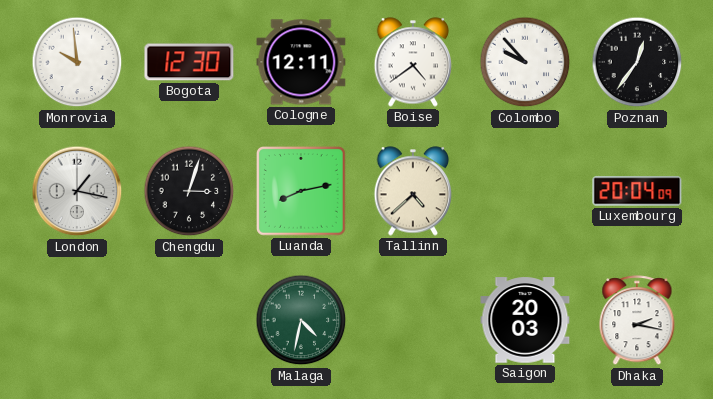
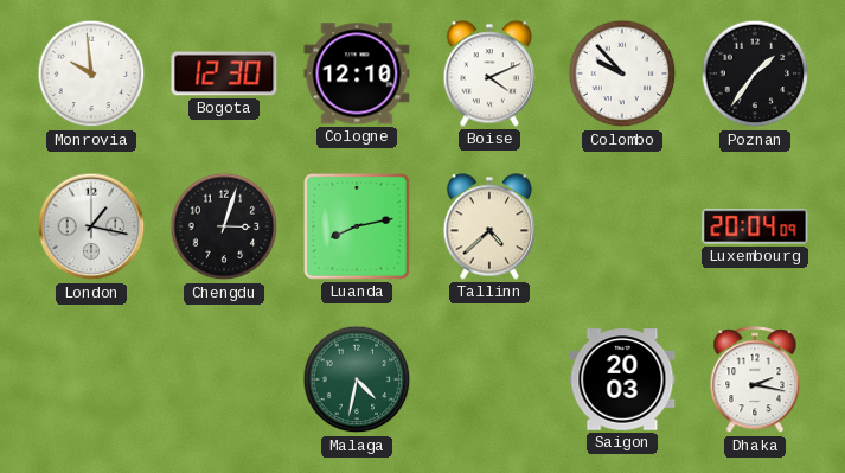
Cologne: 12:11 -> 12:10
Boise: 4:39 -> 4:11
Poznan: 12:36 -> 1:36
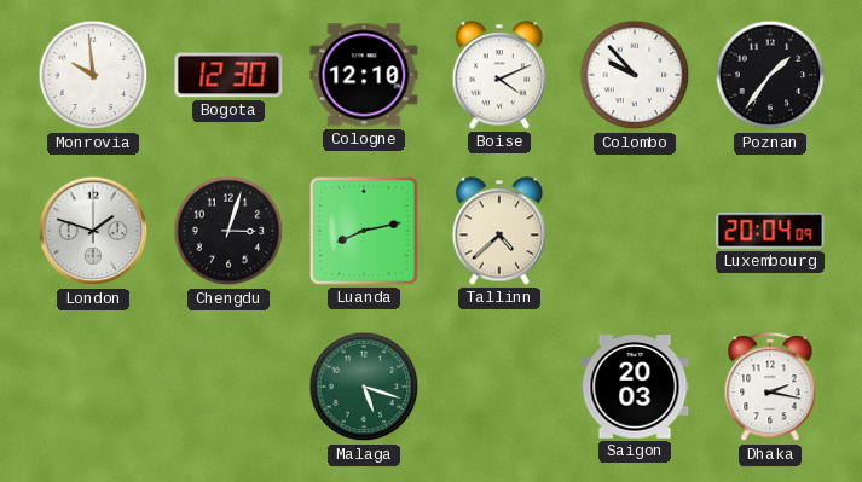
London: 1:17 -> 1:48
Malaga: 4:32 -> 5:18
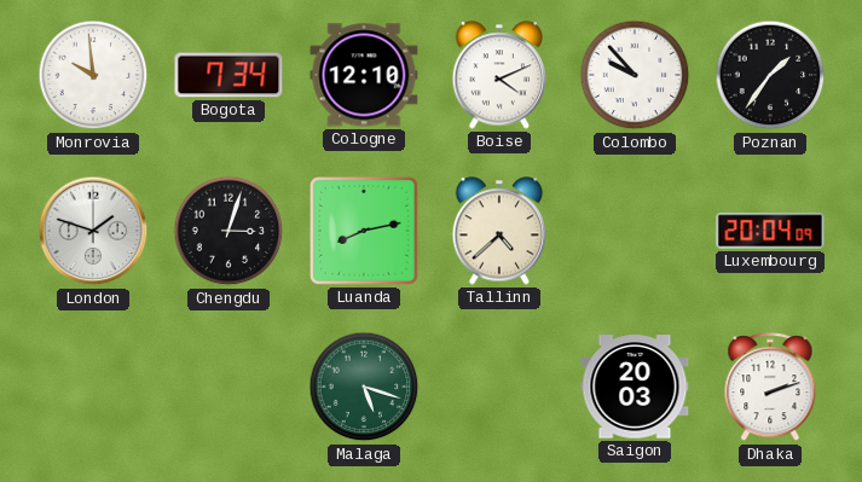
Bogota: 12:30 -> 7:34
Dhaka: 2:17 -> 2:12
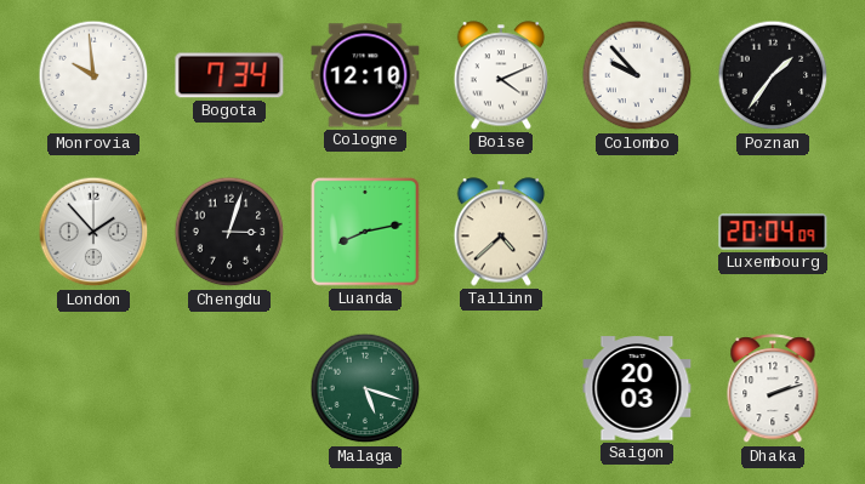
London: 1:48 -> 1:53
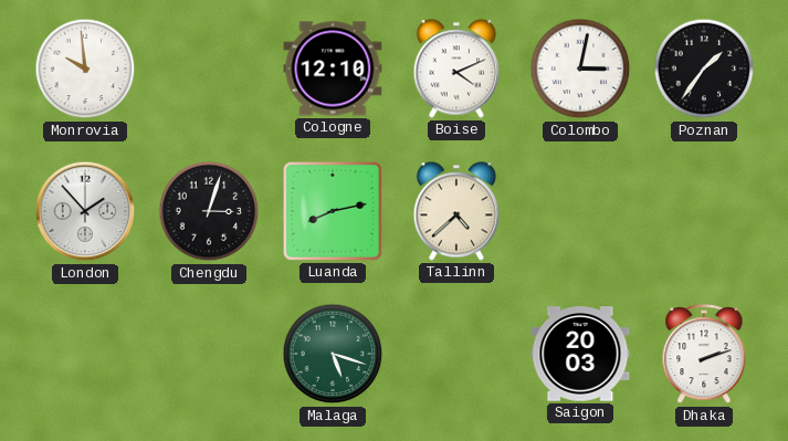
Bogota: 7:34 -> none
Colombo: 9:53 -> 3:02
Luxembourg: 20:04 -> none
